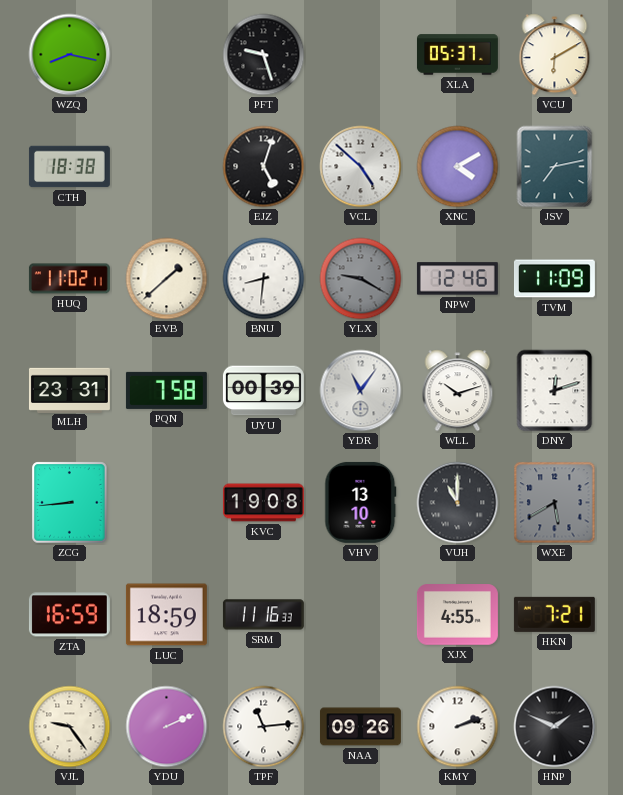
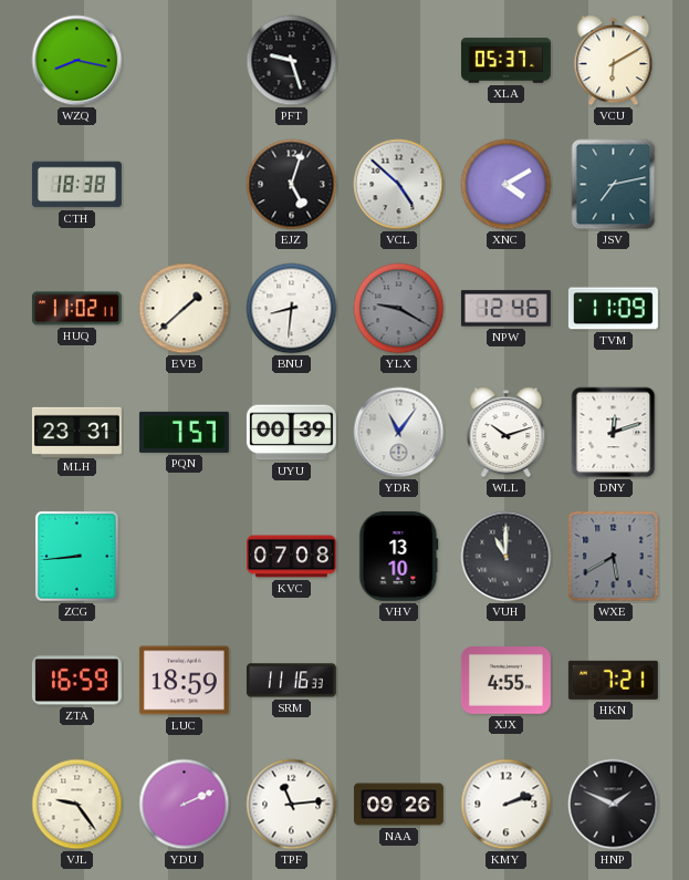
PQN: 7:58 -> 7:57
KVC: 19:08 -> 07:08
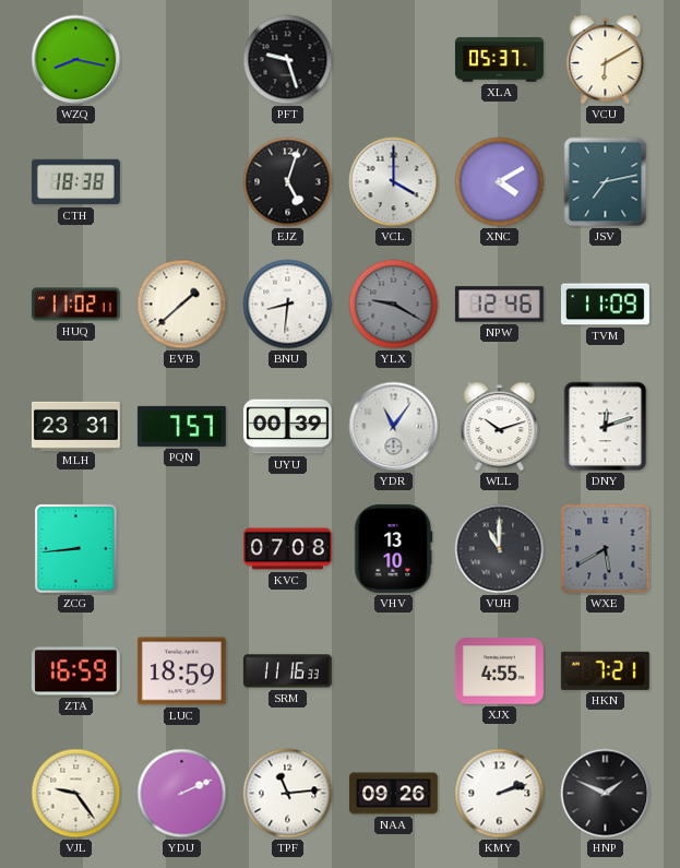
VCL: 4:52 -> 4:00
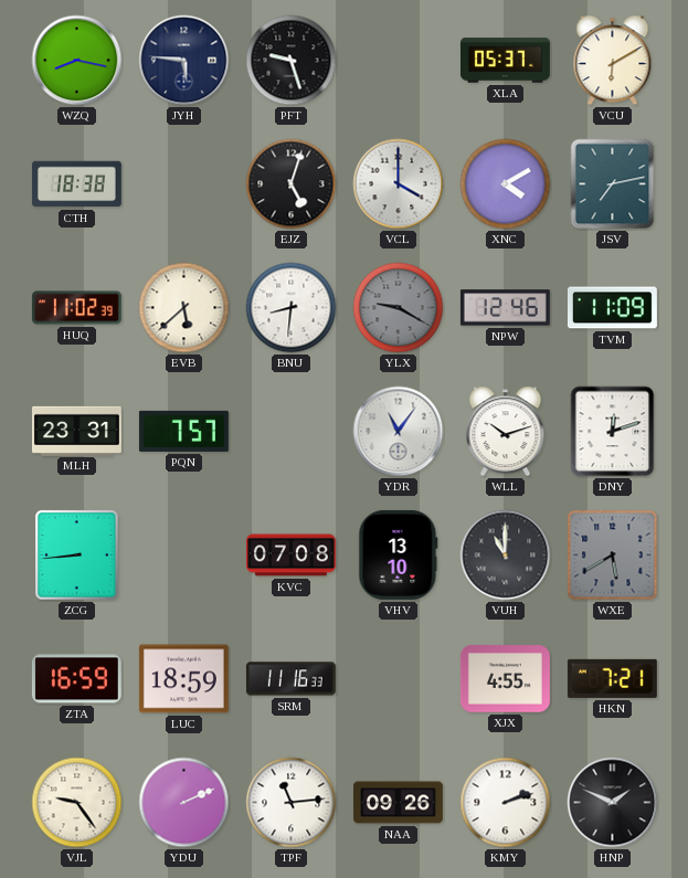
JYH: none -> 5:46
HUQ: 11:02:11 -> 11:02:39
EVB: 1:38 -> 5:38
UYU: 00:39 -> none
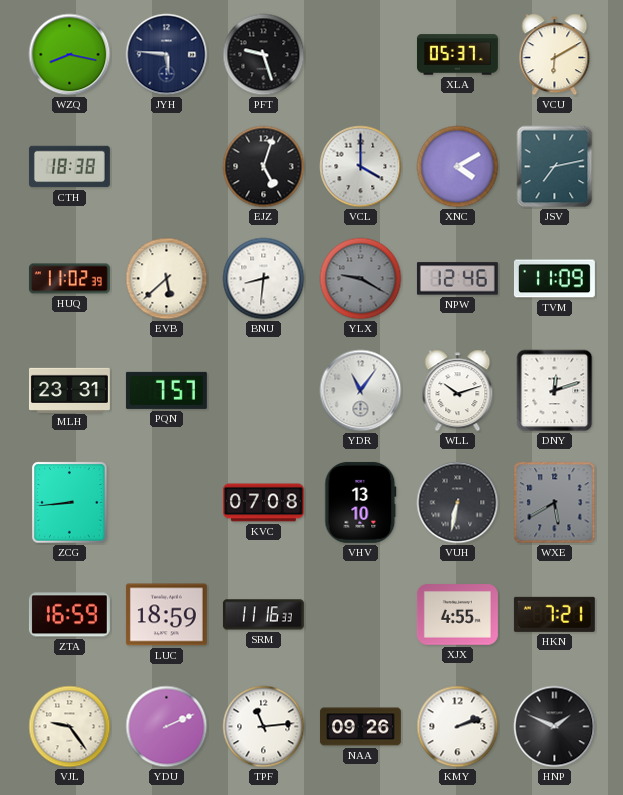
VUH: 11:00 -> 6:32
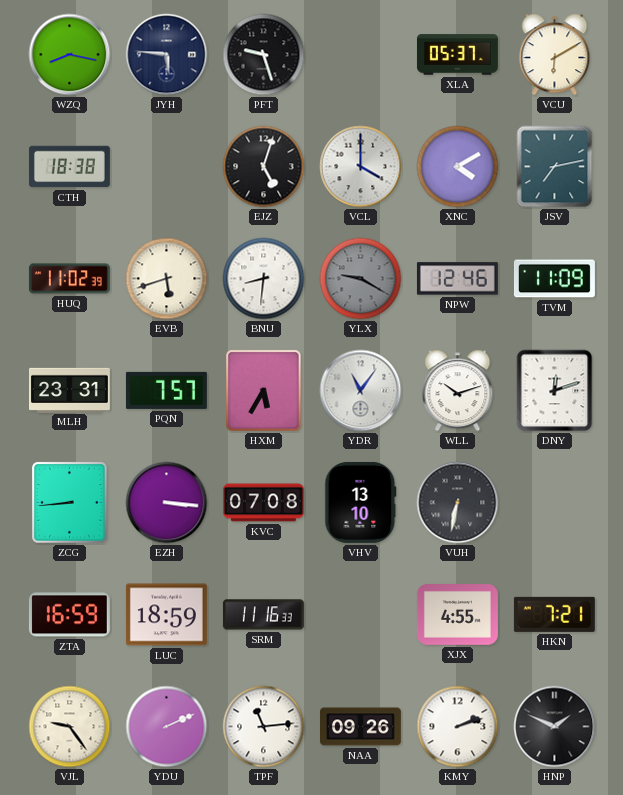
EVB: 5:38 -> 5:42
HXM: none -> 5:35
EZH: none -> 3:16
WXE: 5:40 -> none
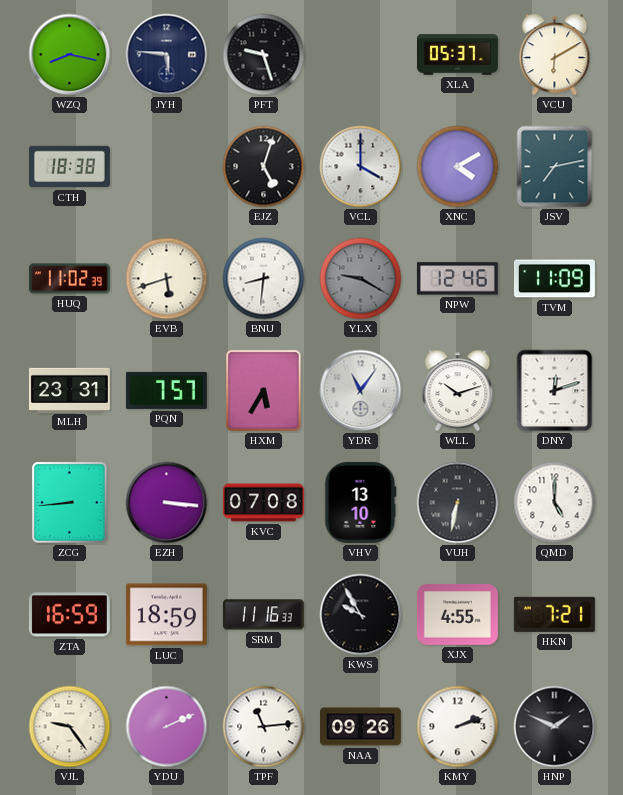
QMD: none -> 5:00
KWS: none -> 9:55
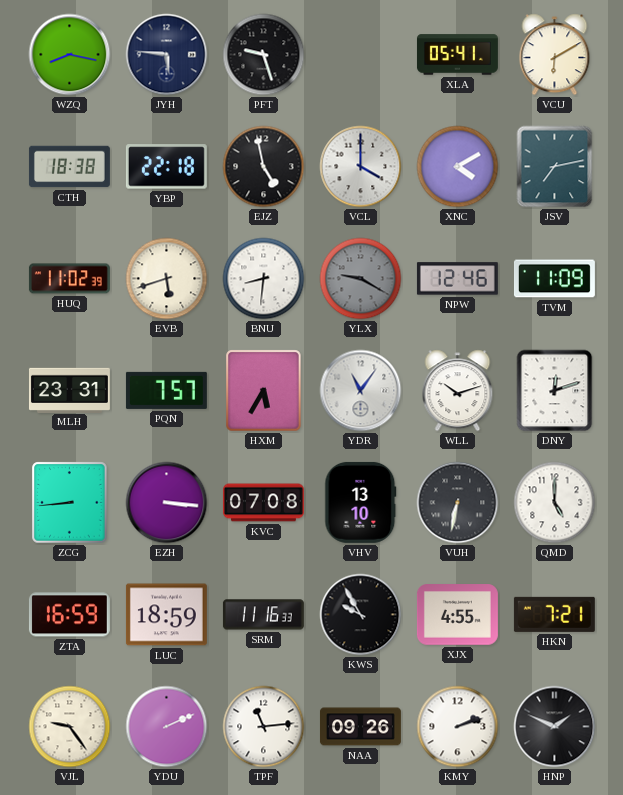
XLA: 05:37 -> 05:41
YBP: none -> 22:18
EJZ: 5:03 -> 4:58
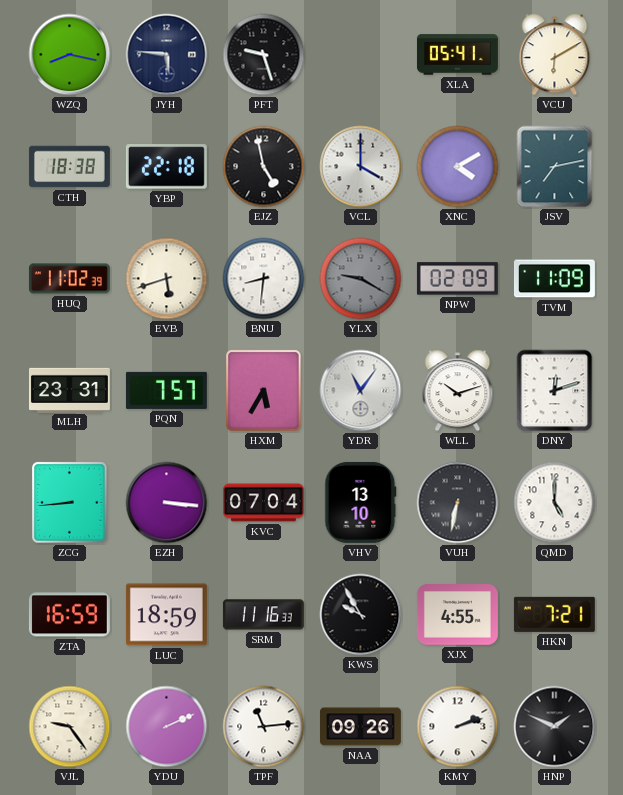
NPW: 12:46 -> 02:09
KVC: 07:08 -> 07:04
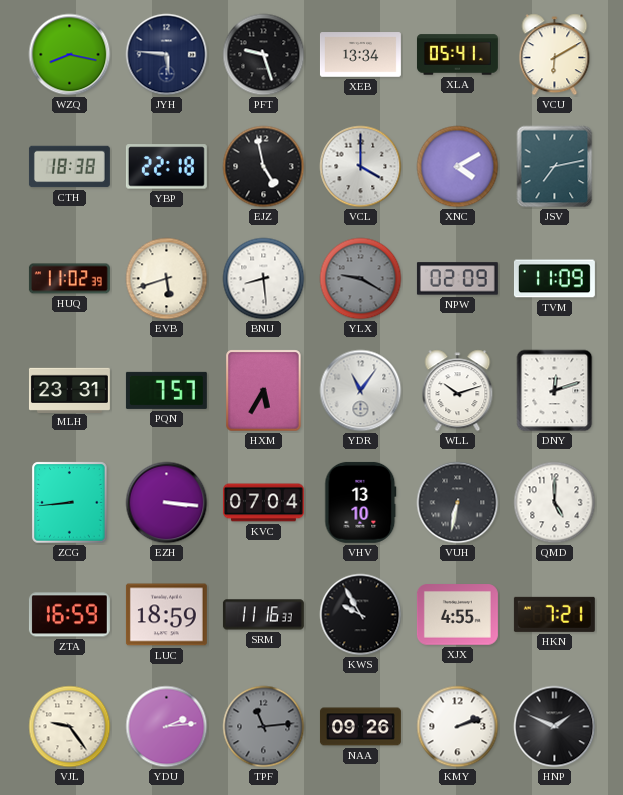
XEB: none -> 13:34
BNU: 8:31 -> 8:29
YDU: 2:11 -> 2:14
TPF dial: white -> grey
